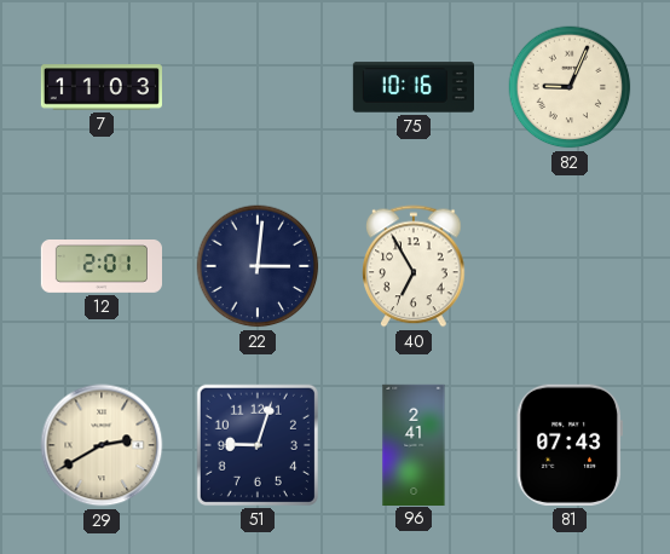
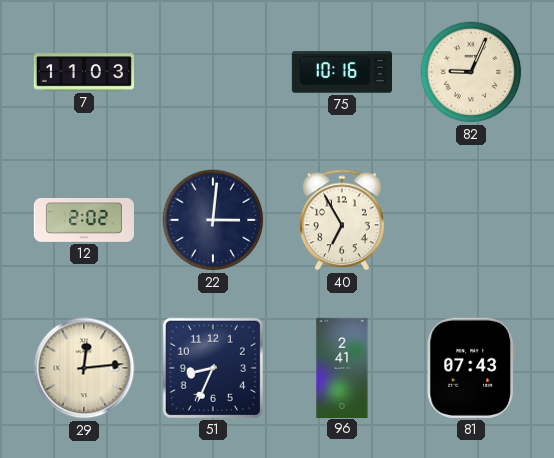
12: 2:01 -> 2:02
29: 2:40 -> 12:14
51: 9:03 -> 8:34
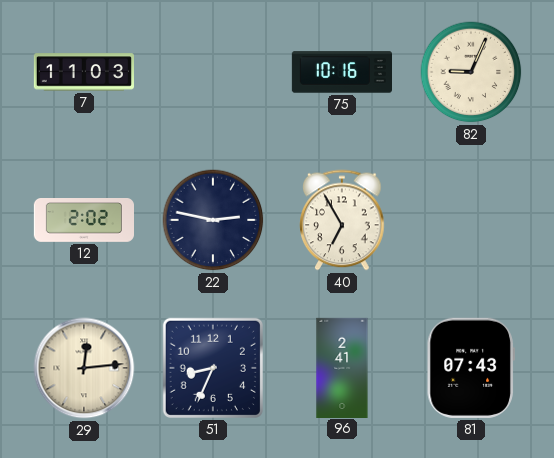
22: 3:01 -> 2:47
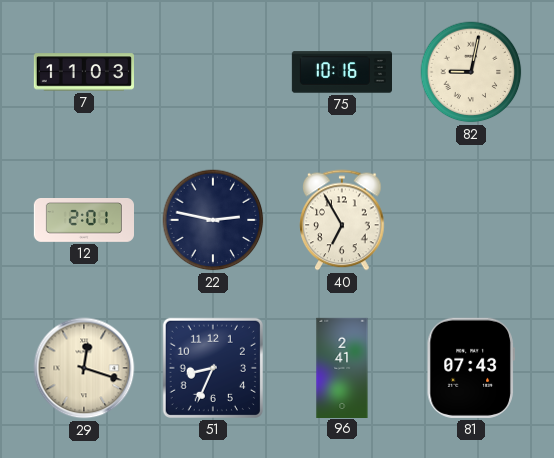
82: 9:04 -> 9:02
12: 2:02 -> 2:01
29: 12:14 -> 12:18
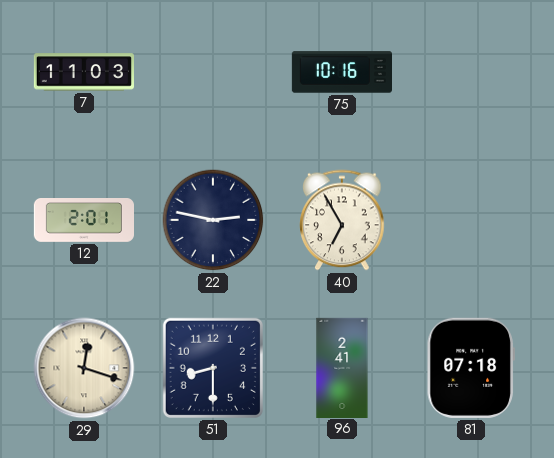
82: 9:02 -> none
51: 8:34 -> 8:30
81: 07:43 -> 07:18
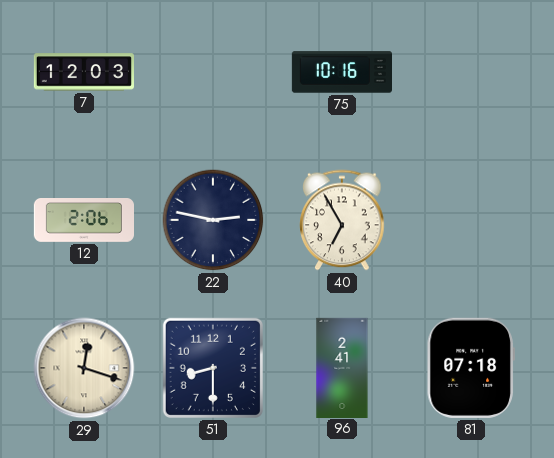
7: 11:03 -> 12:03
12: 2:01 -> 2:06
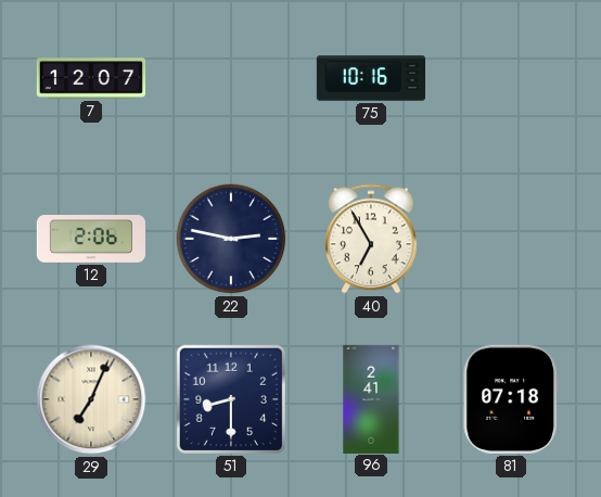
7: 12:03 -> 12:07
29: 12:18 -> 7:04
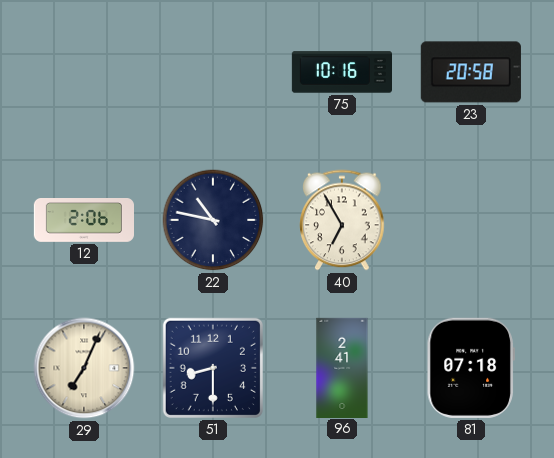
7: 12:07 -> none
23: none -> 20:58
22: 2:47 -> 10:47
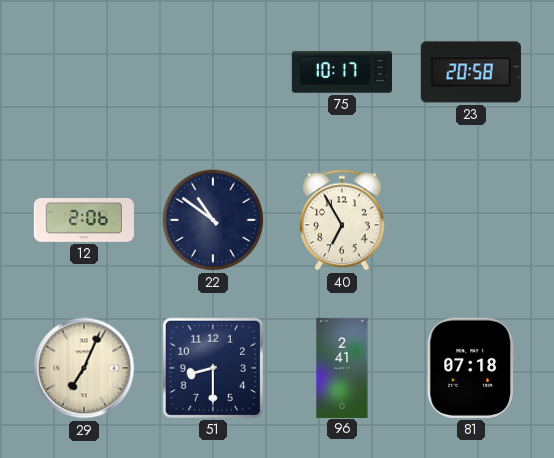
75: 10:16 -> 10:17
22: 10:47 -> 10:51
